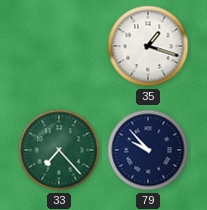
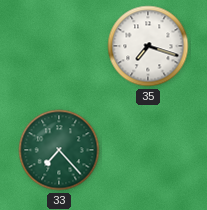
35: 1:18 -> 7:18
79: 9:53 -> none
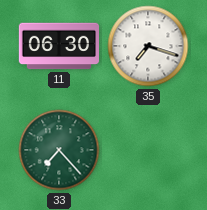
11: none -> 06:30
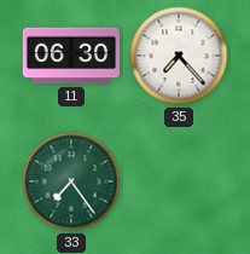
35: 7:18 -> 7:23
33: 7:23 -> 7:24
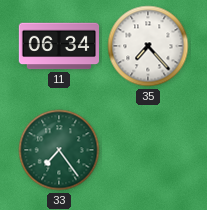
11: 06:30 -> 06:34
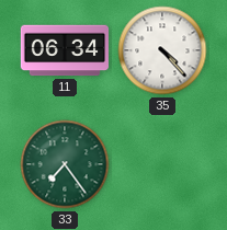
35: 7:23 -> 4:23
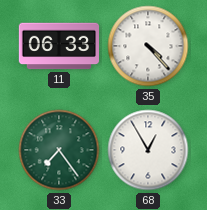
11: 06:34 -> 06:33
68: none -> 12:55
